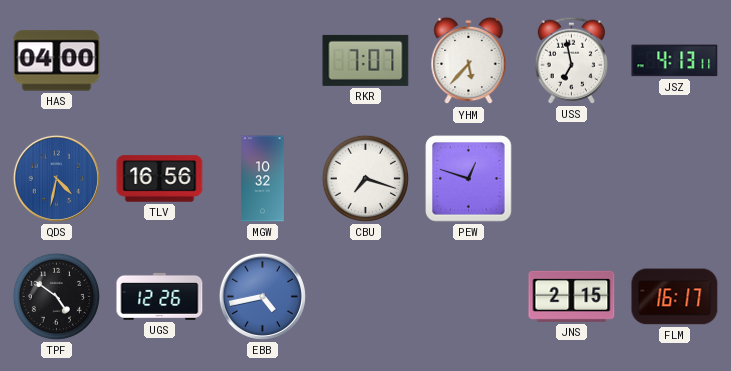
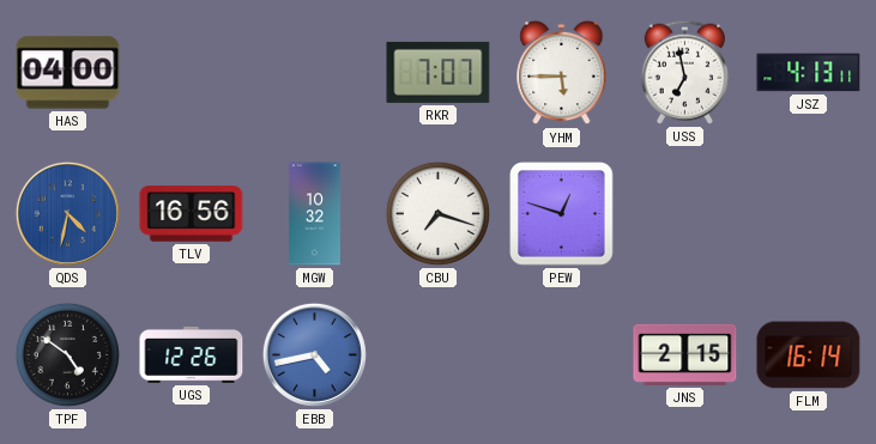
YHM: 5:37 -> 5:45
FLM: 16:17 -> 16:14
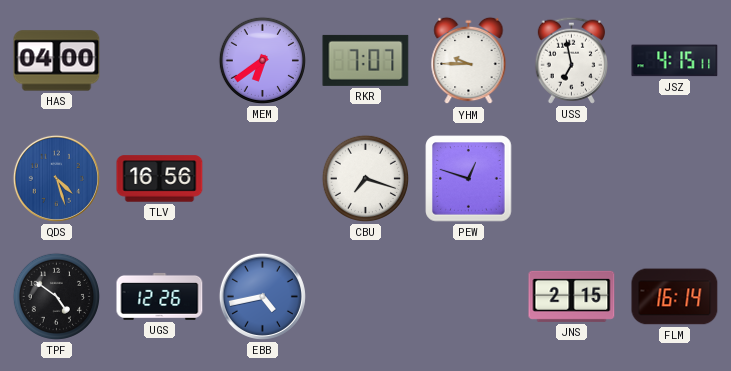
MEM: none -> 6:39
YHM: 5:45 -> 9:45
JSZ: 4:13 -> 4:15
QDS: 4:32 -> 4:27
MGW: 10:32 -> none
